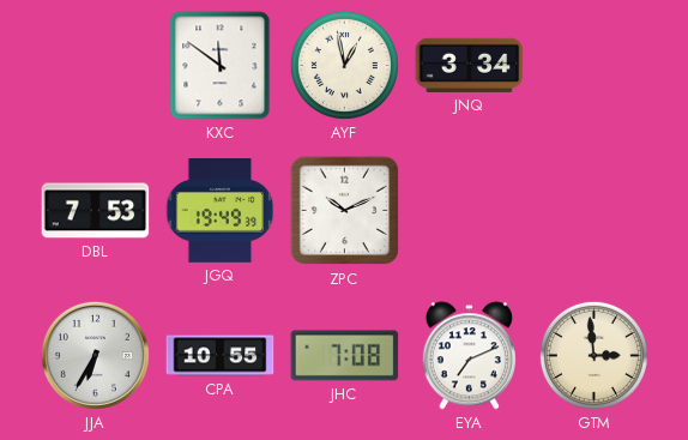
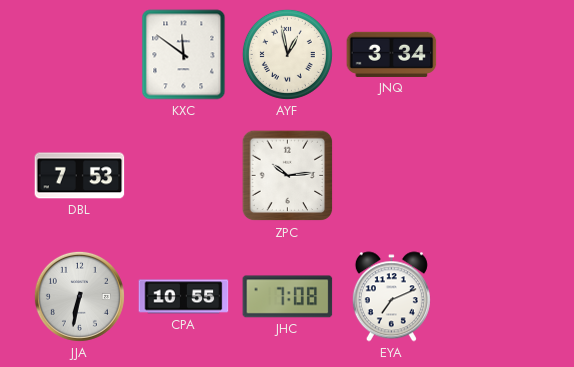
JGQ: 19:49 -> none
ZPC: 10:11 -> 10:14
JJA: 6:35 -> 6:32
GTM: 2:59 -> none
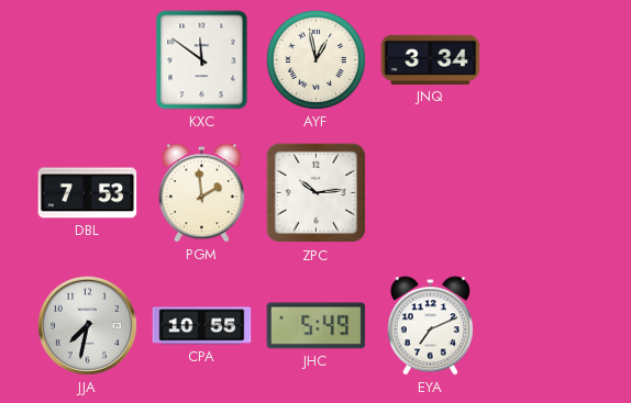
PGM: none -> 1:59
JJA: 6:32 -> 7:32
JHC: 7:08 -> 5:49
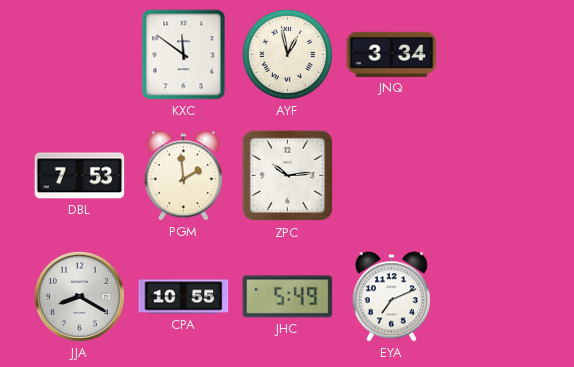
JJA: 7:32 -> 8:20
